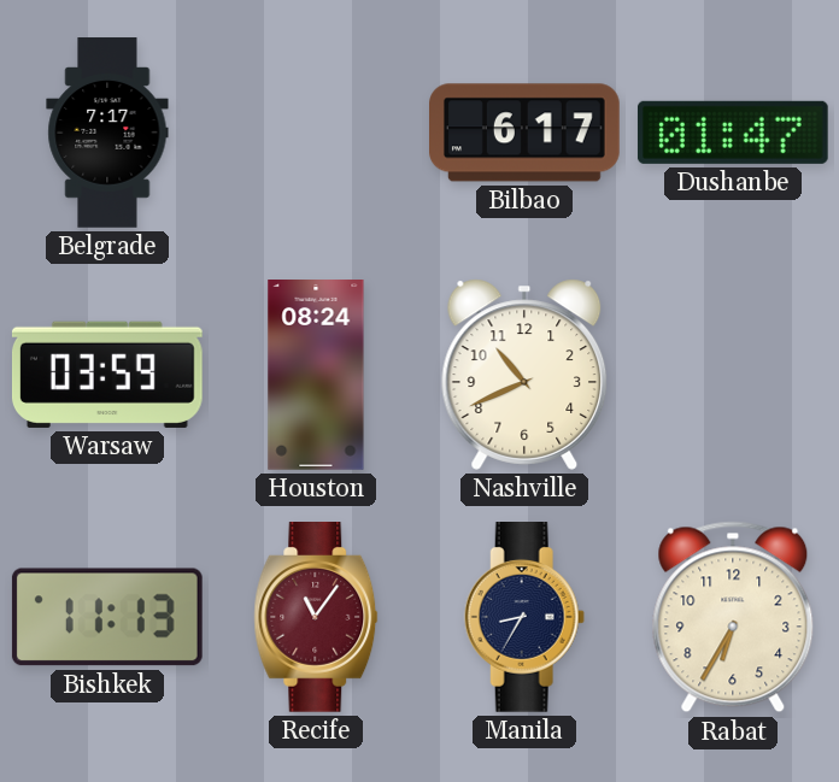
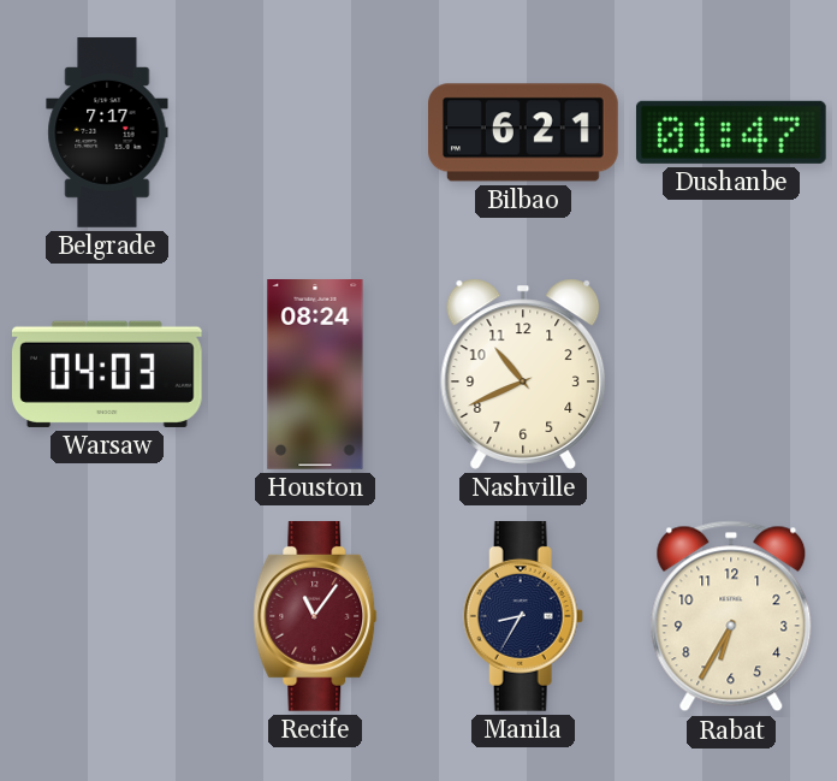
Bilbao: 6:17 -> 6:21
Warsaw: 03:59 -> 04:03
Bishkek: 11:13 -> none
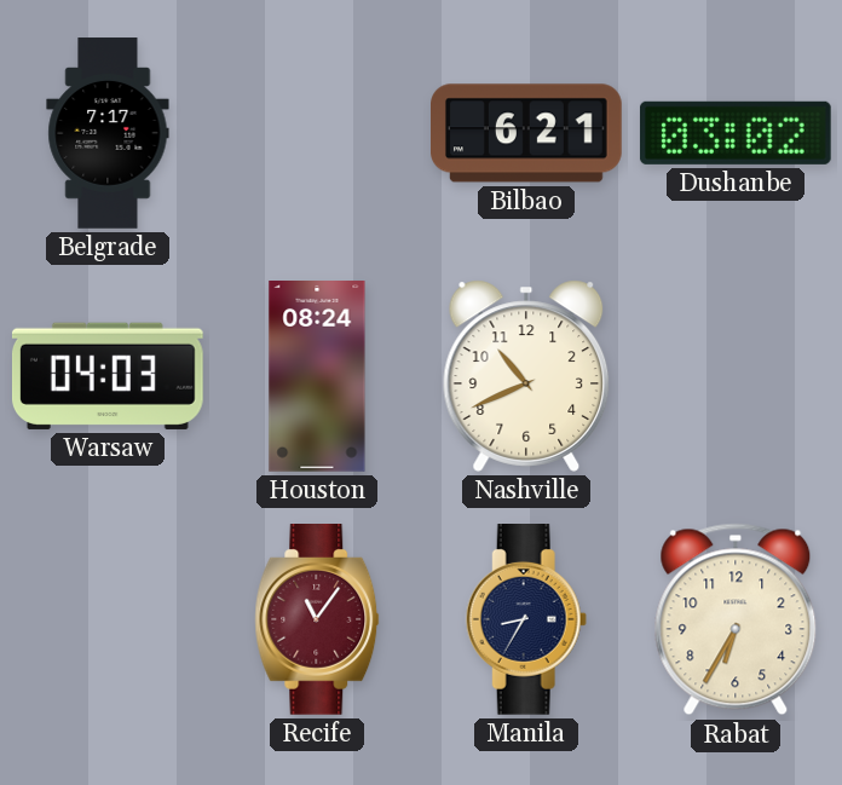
Dushanbe: 01:47 -> 03:02
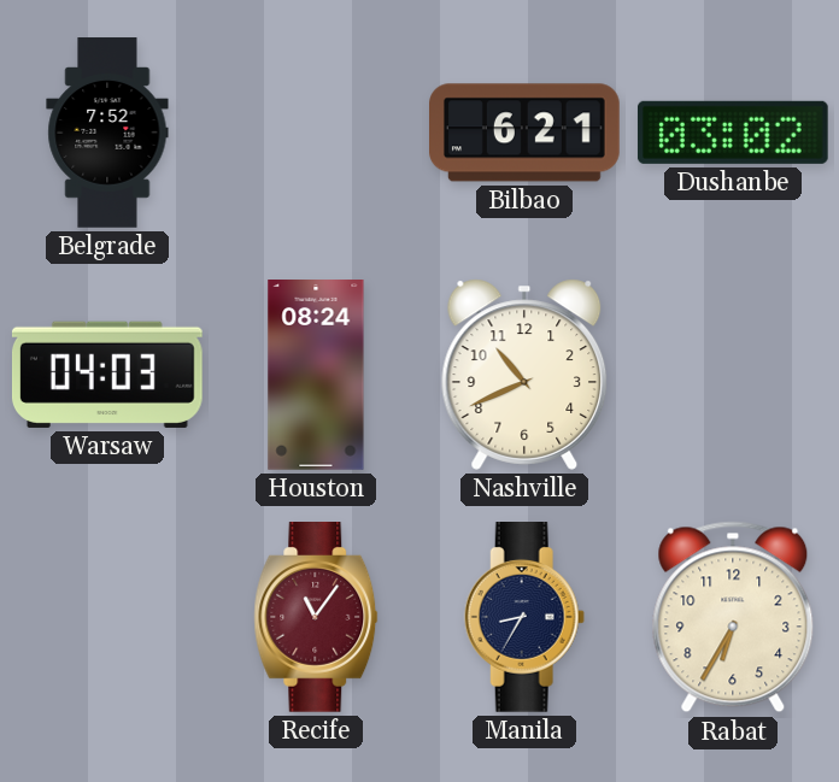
Belgrade: 7:17 -> 7:52
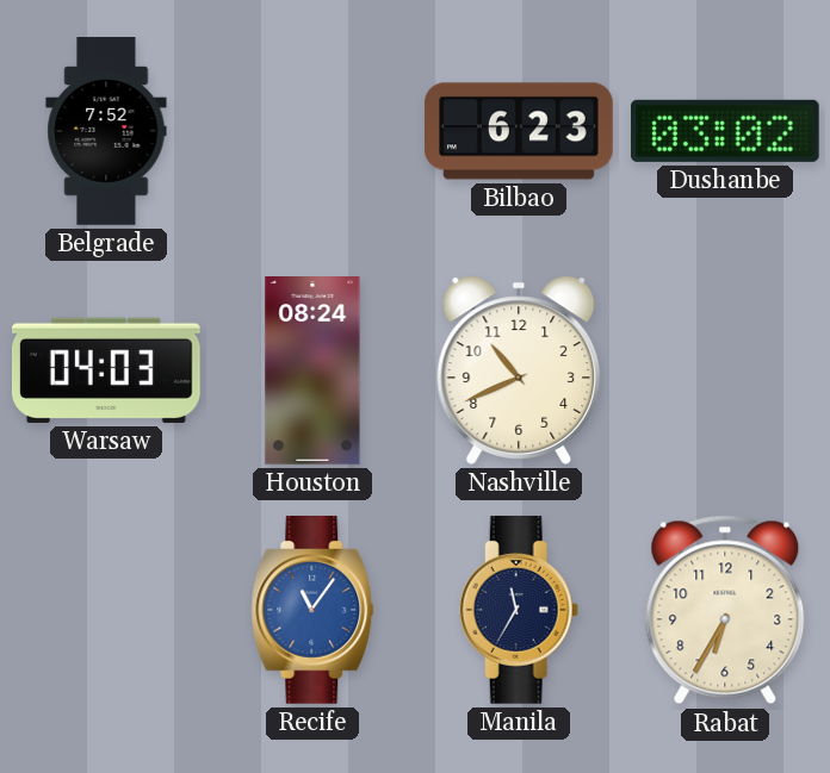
Bilbao: 6:21 -> 6:23
Recife dial: burgundy -> blue
Manila: 8:35 -> 11:35
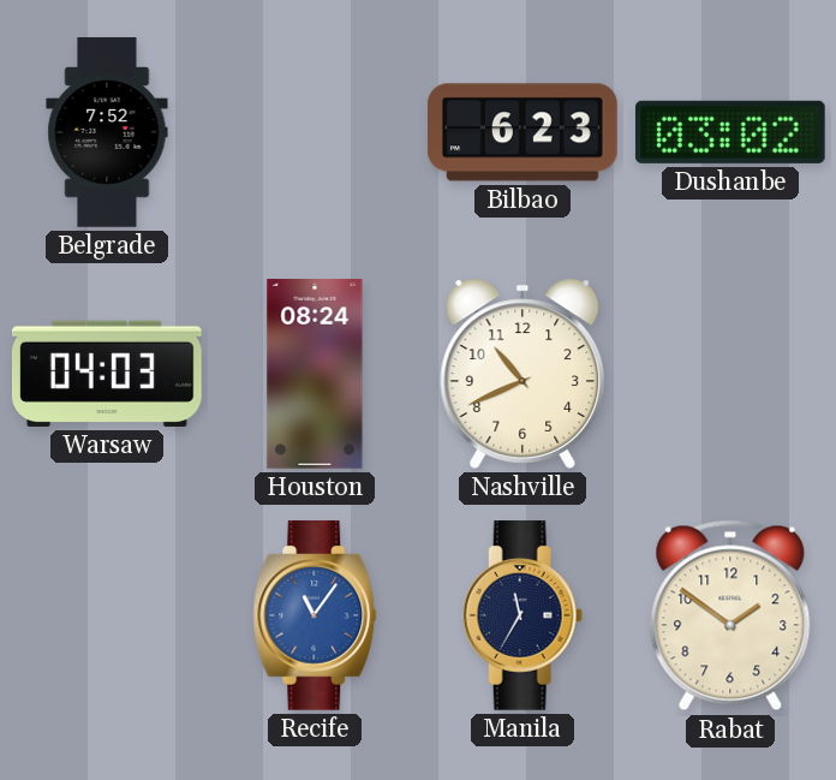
Rabat: 6:35 -> 1:51
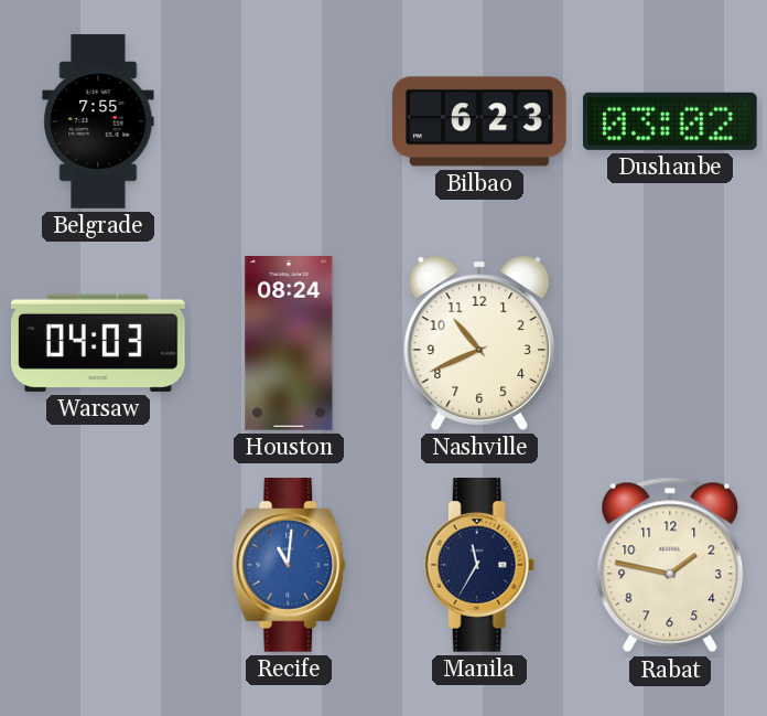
Belgrade: 7:52 -> 7:55
Recife: 11:06 -> 11:01
Rabat: 1:51 -> 1:47
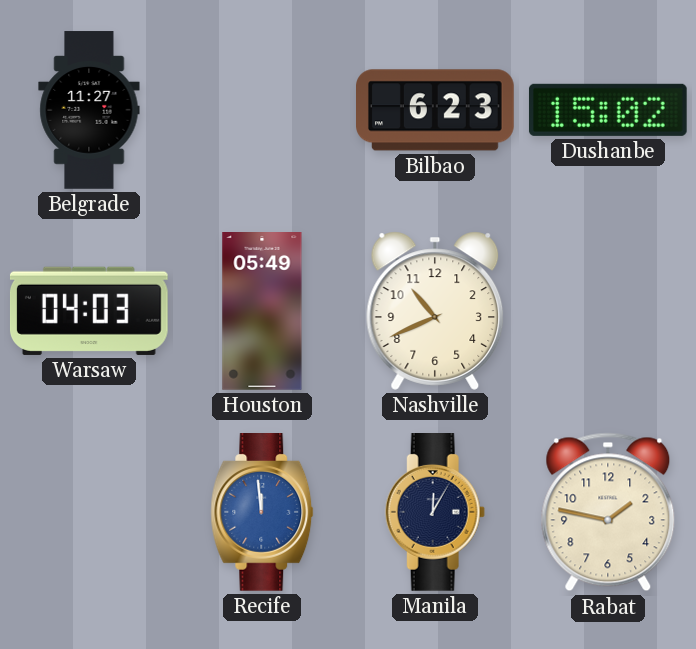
Belgrade: 7:55 -> 11:27
Dushanbe: 03:02 -> 15:02
Houston: 08:24 -> 05:49
Recife: 11:01 -> 11:59
Manila: 11:35 -> 12:05
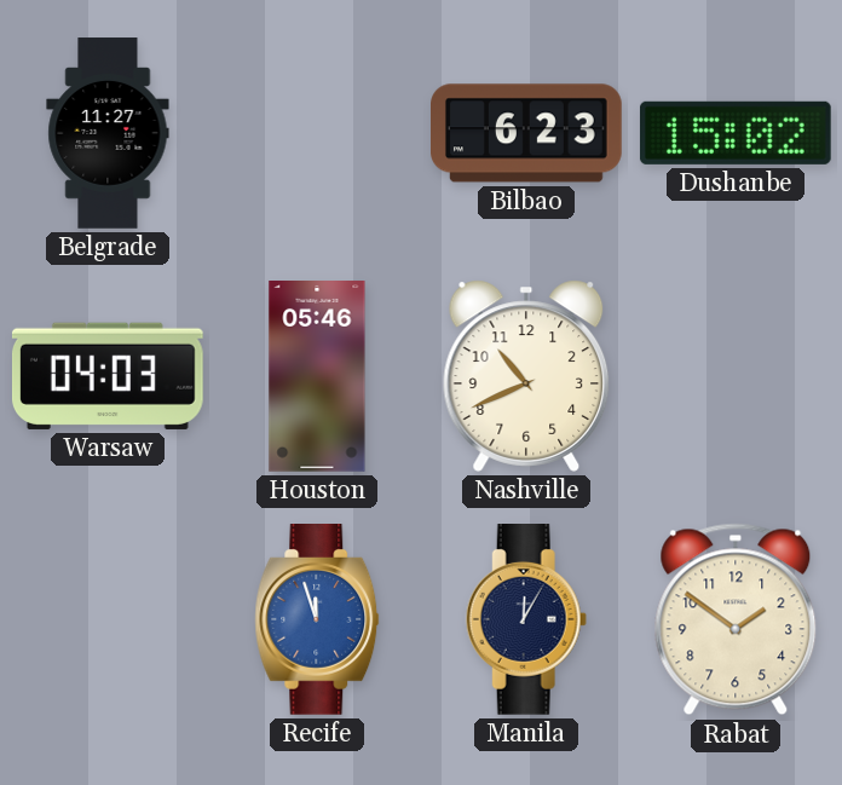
Houston: 05:49 -> 05:46
Recife: 11:59 -> 11:57
Rabat: 1:47 -> 1:51
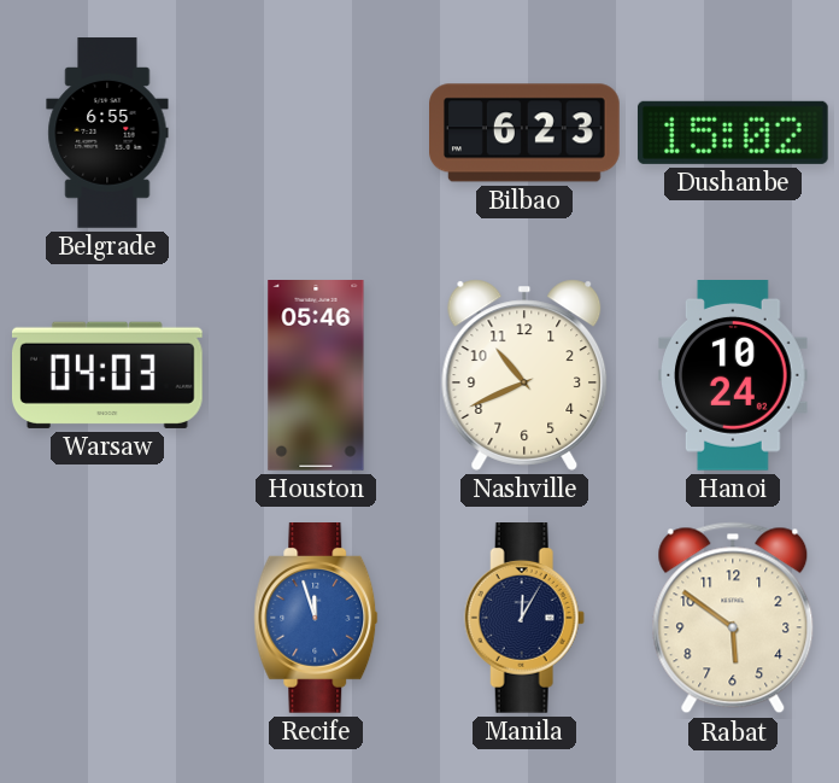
Belgrade: 11:27 -> 6:55
Hanoi: none -> 10:24
Rabat: 1:51 -> 5:51
